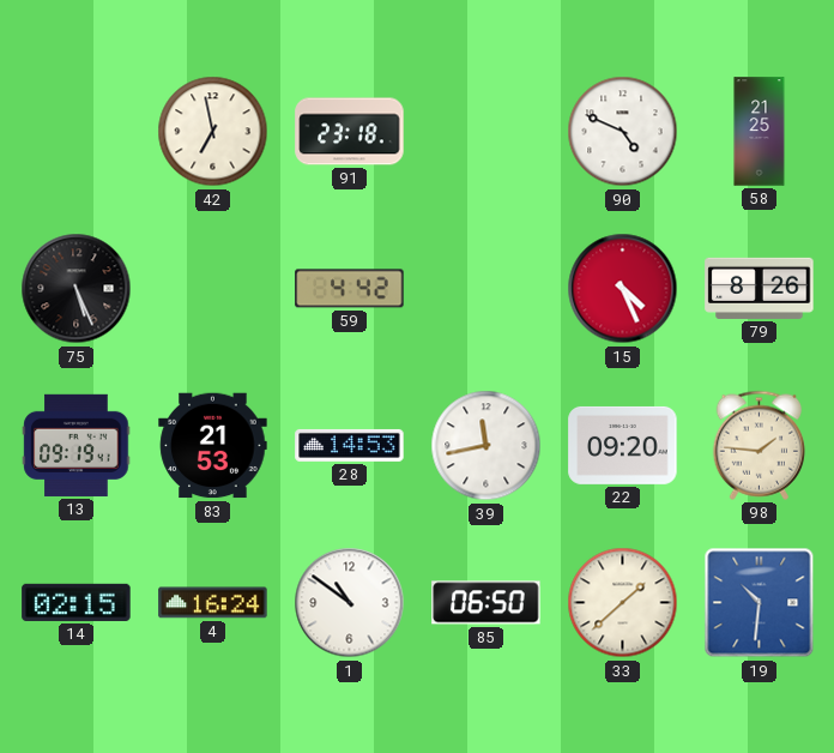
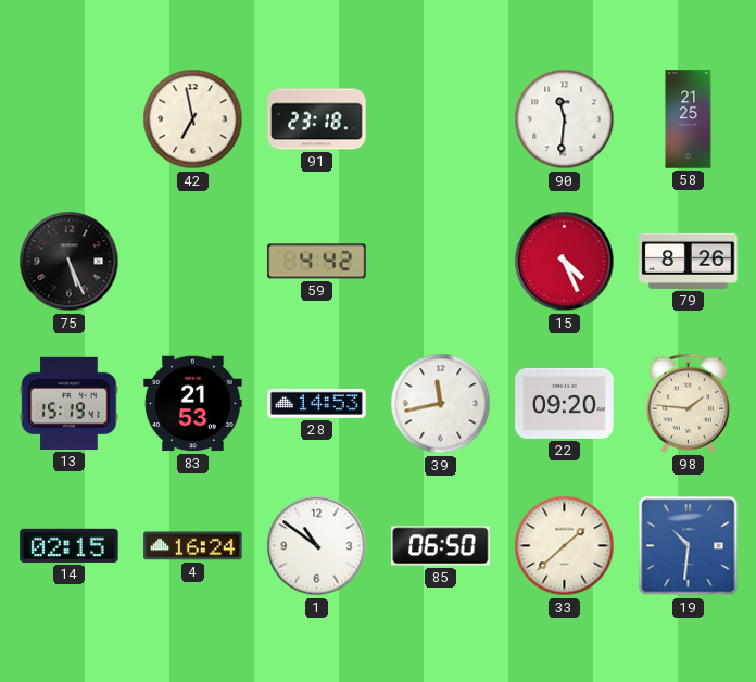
90: 4:49 -> 11:31
13: 09:19 -> 15:19
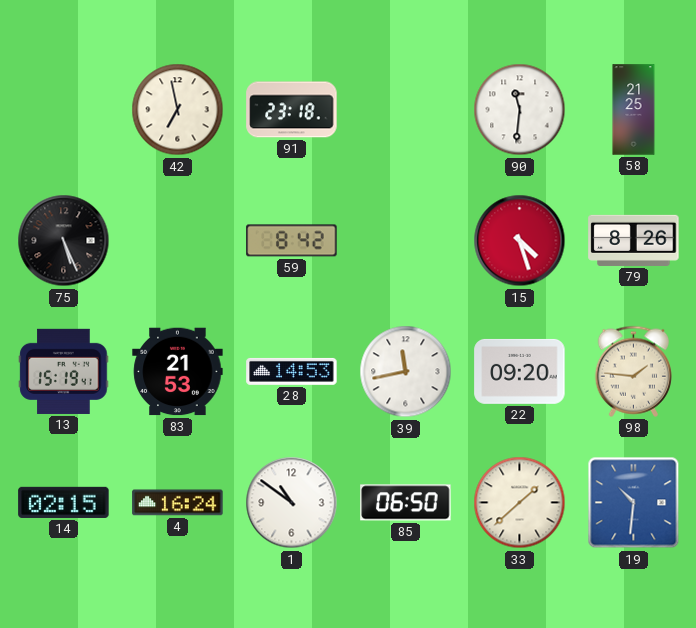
59: 4:42 -> 8:42
15: 4:26 -> 4:27
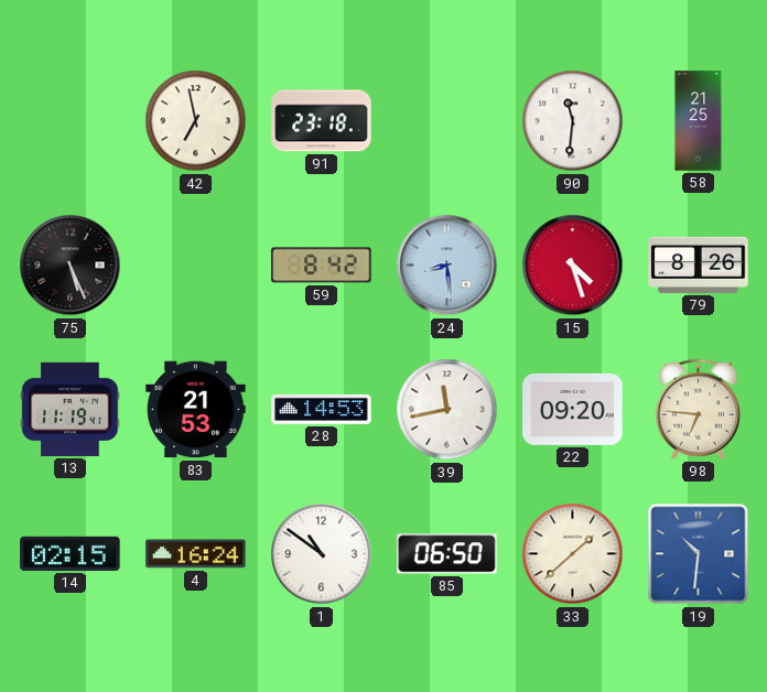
24: none -> 8:29
13: 15:19 -> 11:19
98: 1:46 -> 6:46
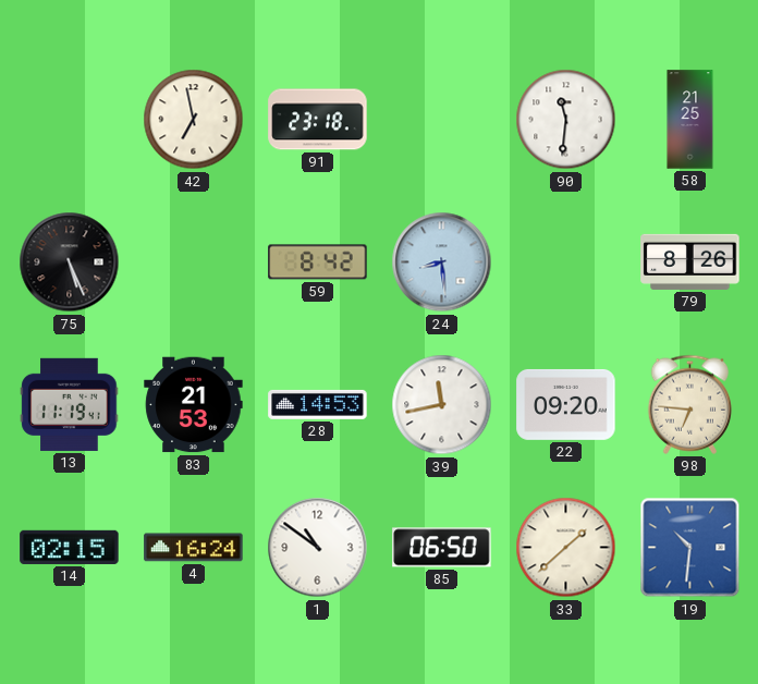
15: 4:27 -> none
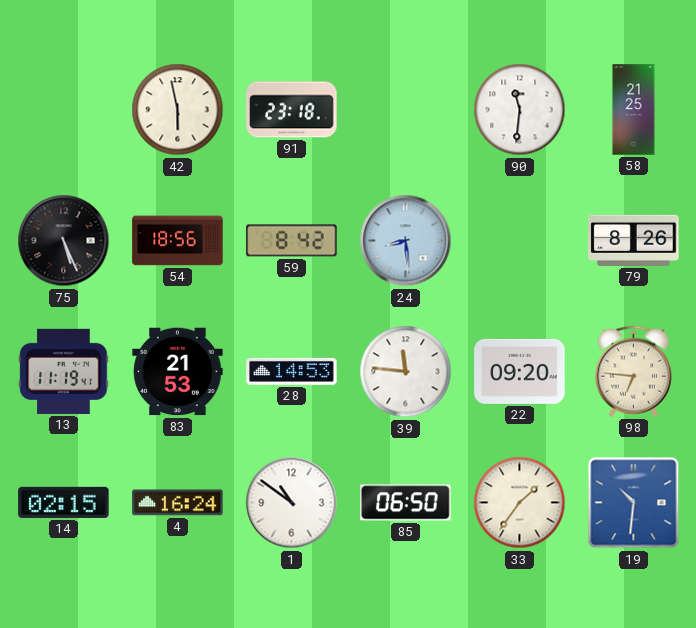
42: 6:58 -> 5:58
54: none -> 18:56
39: 11:43 -> 11:46
33: 1:38 -> 1:36
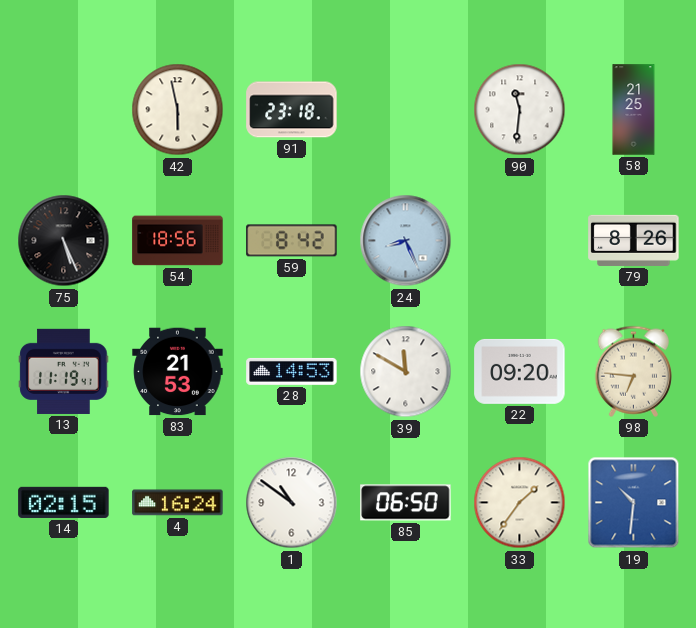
24: 8:29 -> 8:26
39: 11:46 -> 11:50
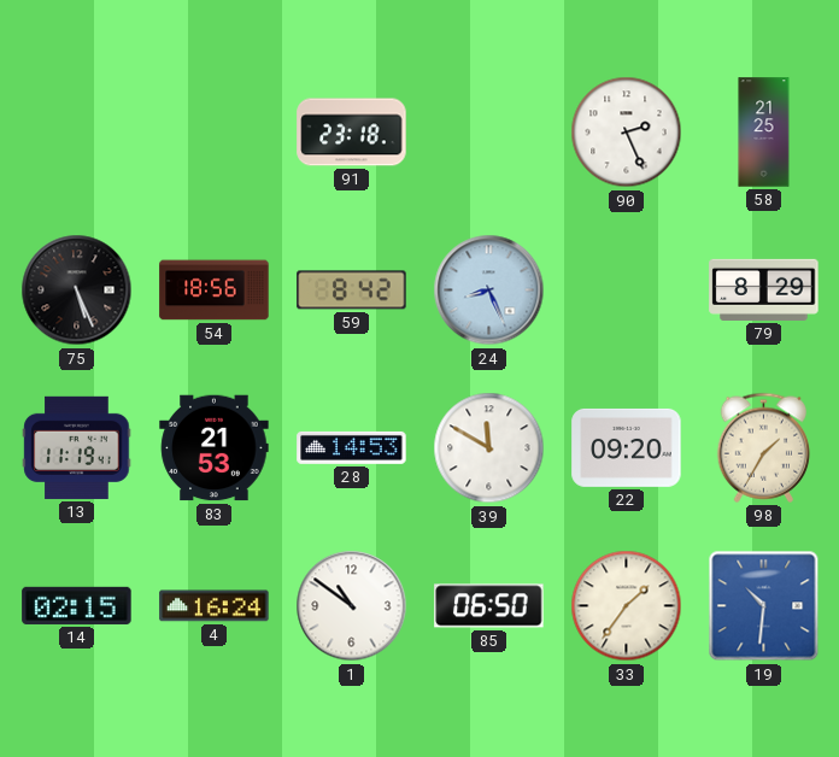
42: 5:58 -> none
90: 11:31 -> 2:26
79: 8:26 -> 8:29
98: 6:46 -> 1:35
